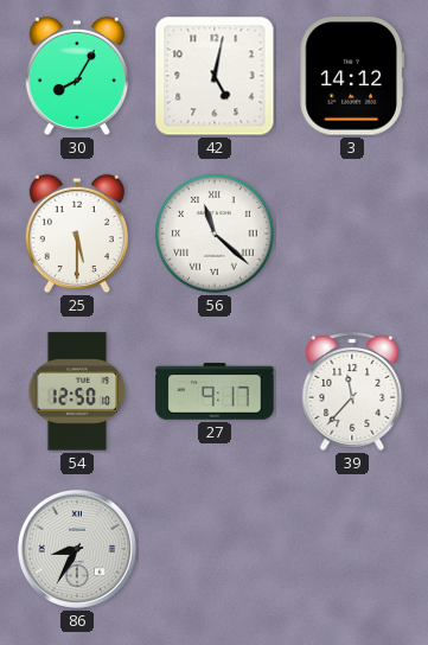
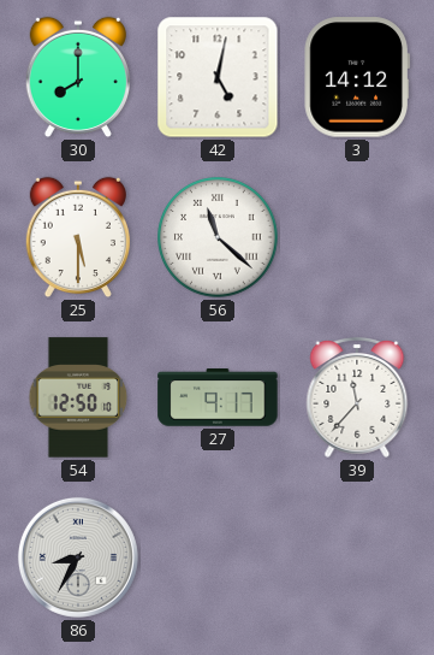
30: 8:05 -> 8:00
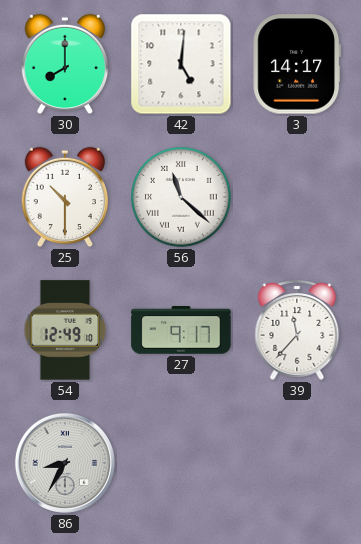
42: 5:02 -> 5:01
3: 14:12 -> 14:17
25: 5:30 -> 10:30
54: 12:50 -> 12:49
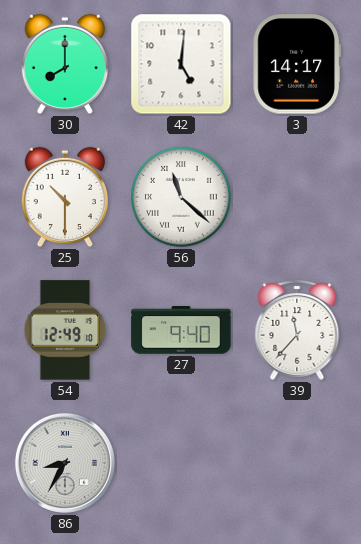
27: 9:17 -> 9:40
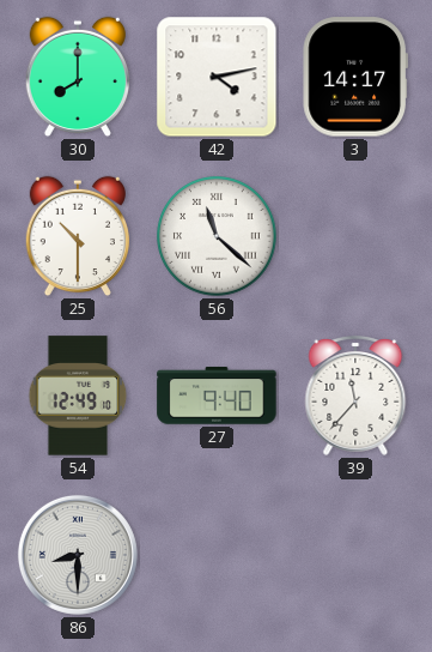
42: 5:01 -> 4:13
86: 8:35 -> 8:30
